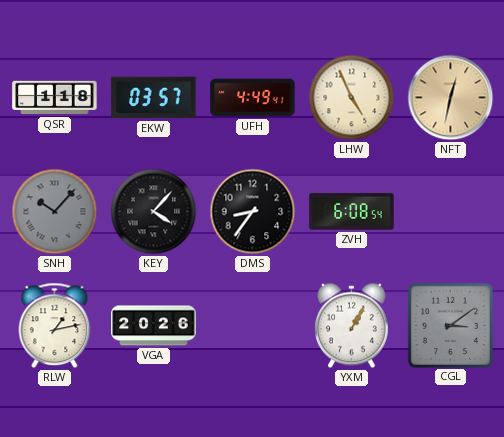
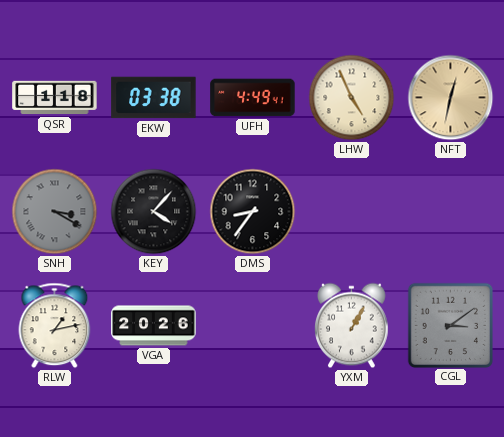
EKW: 03:57 -> 03:38
SNH: 10:07 -> 3:20
ZVH: 6:08 -> none
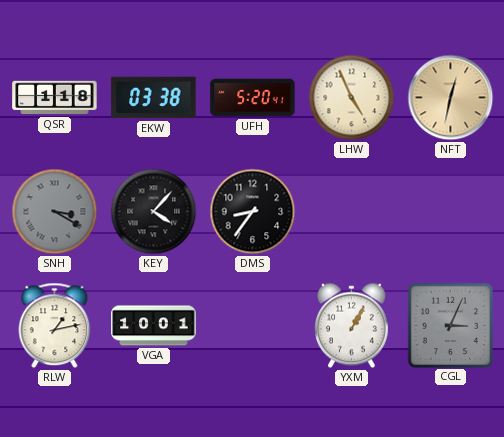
UFH: 4:49 -> 5:20
VGA: 20:26 -> 10:01
CGL: 3:09 -> 3:04
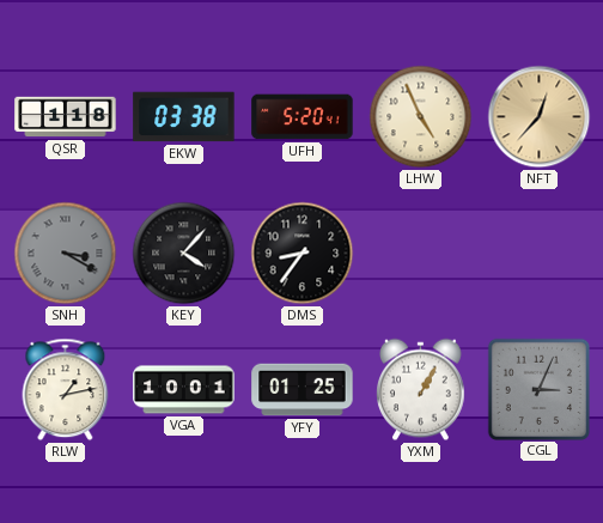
NFT: 12:32 -> 12:37
YFY: none -> 01:25
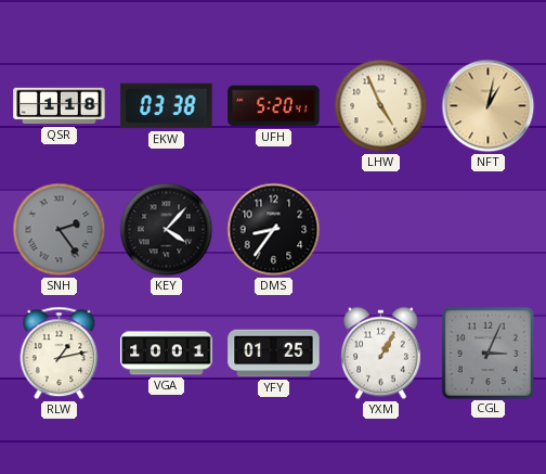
NFT: 12:37 -> 1:02
SNH: 3:20 -> 2:24
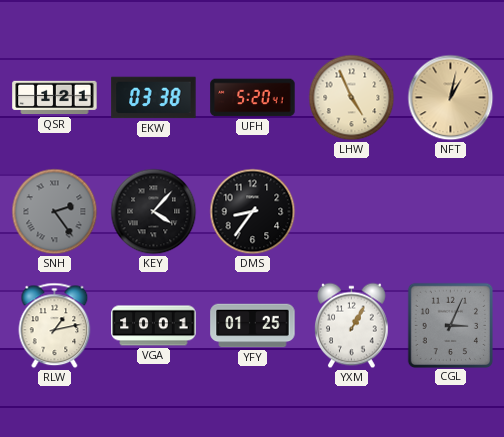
QSR: 1:18 -> 1:21
